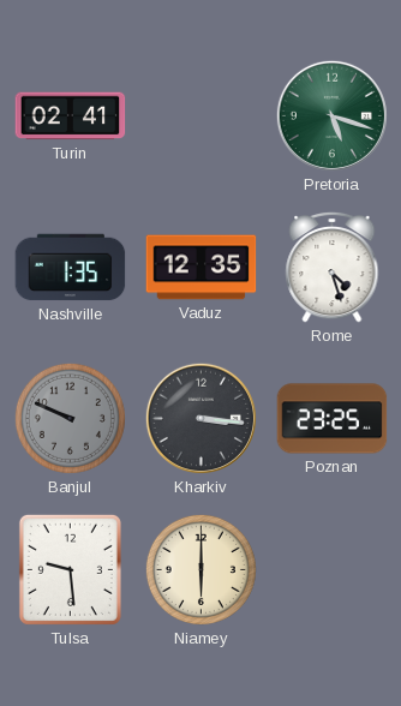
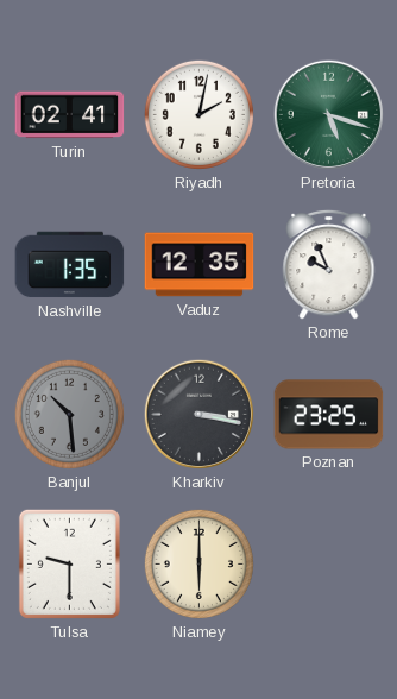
Riyadh: none -> 2:02
Rome: 4:27 -> 9:56
Banjul: 9:49 -> 10:29
Kharkiv: 3:16 -> 3:17
Tulsa: 9:29 -> 9:30
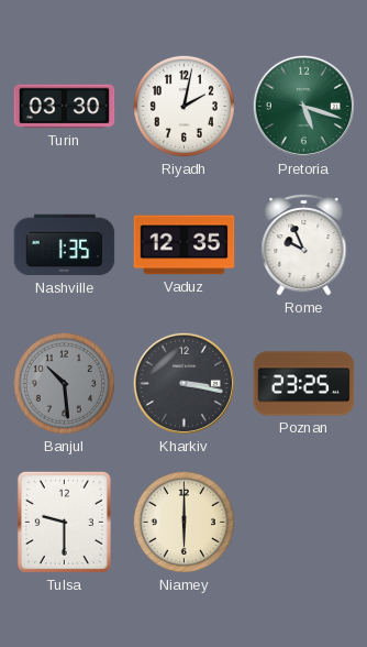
Turin: 02:41 -> 03:30
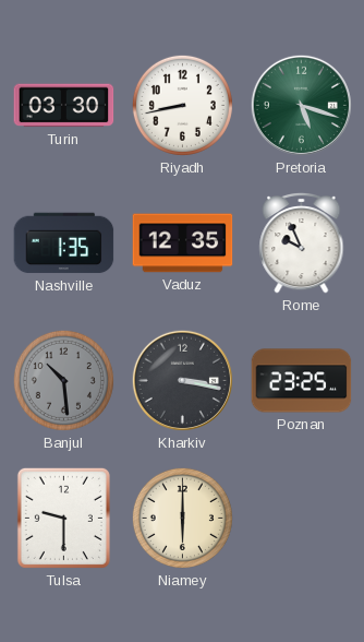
Riyadh: 2:02 -> 8:43
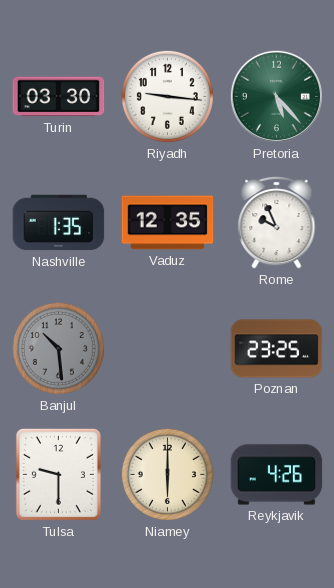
Riyadh: 8:43 -> 9:16
Pretoria: 5:18 -> 5:23
Kharkiv: 3:17 -> none
Reykjavik: none -> 4:26
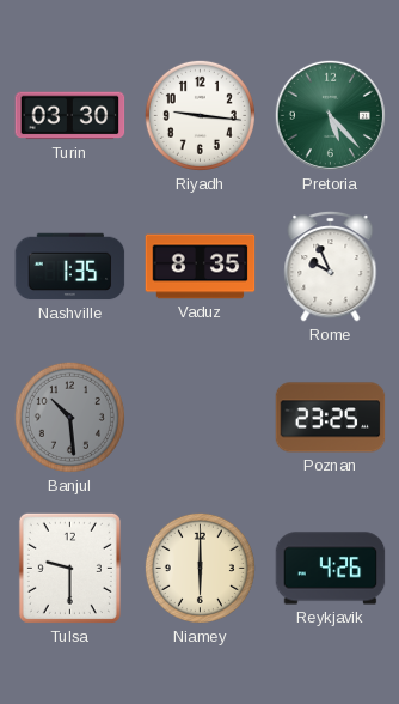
Vaduz: 12:35 -> 8:35
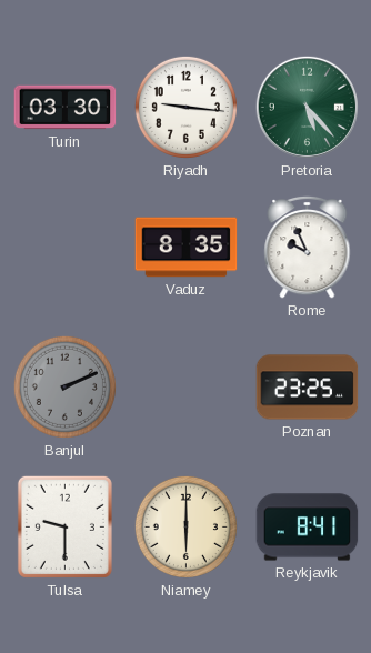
Nashville: 1:35 -> none
Banjul: 10:29 -> 2:11
Reykjavik: 4:26 -> 8:41
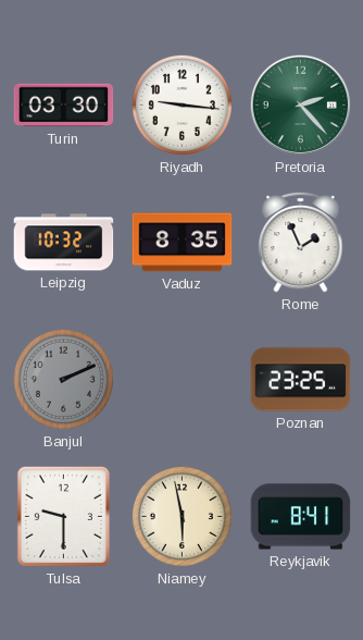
Pretoria: 5:23 -> 2:23
Leipzig: none -> 10:32
Rome: 9:56 -> 1:56
Niamey: 6:00 -> 5:58
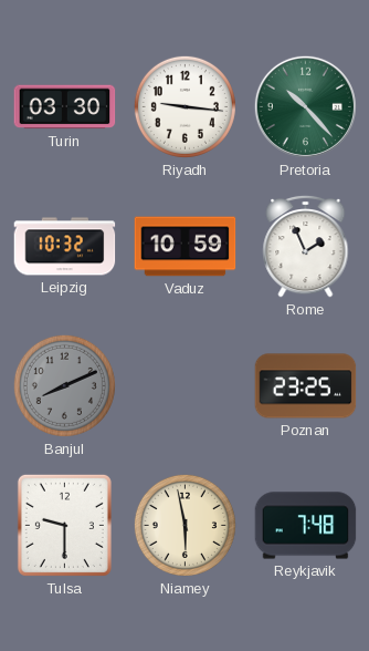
Pretoria: 2:23 -> 10:23
Vaduz: 8:35 -> 10:59
Banjul: 2:11 -> 8:11
Reykjavik: 8:41 -> 7:48
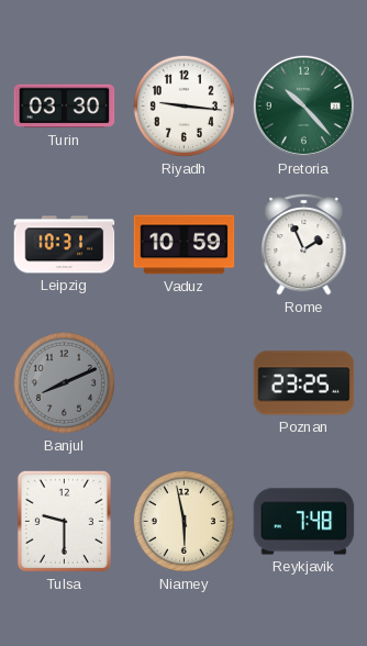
Leipzig: 10:32 -> 10:31
